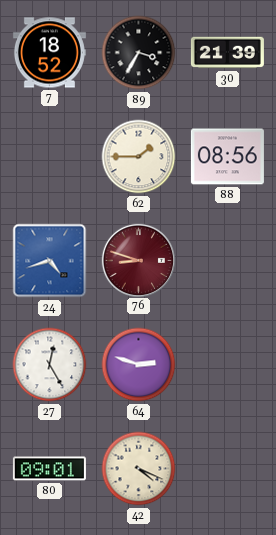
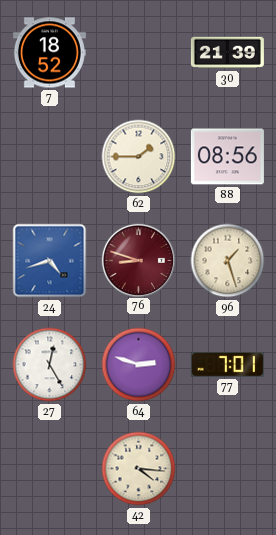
89: 3:35 -> none
96: none -> 1:27
77: none -> 7:01
80: 09:01 -> none
42: 4:19 -> 4:16
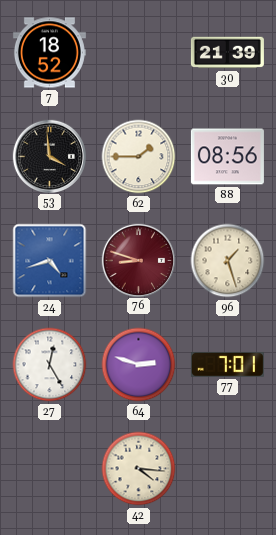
53: none -> 3:59
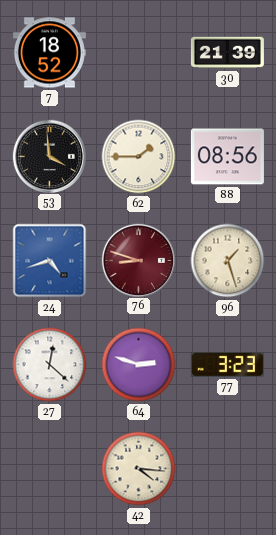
27: 12:25 -> 12:22
77: 7:01 -> 3:23
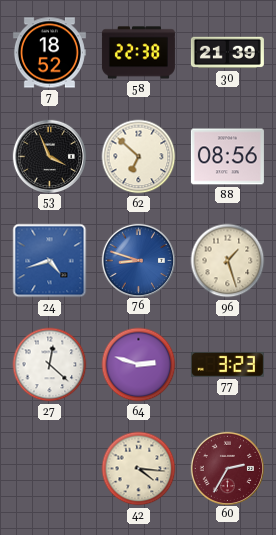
58: none -> 22:38
53: 3:59 -> 3:56
62: 1:45 -> 6:52
76 dial: burgundy -> blue
60: none -> 2:35
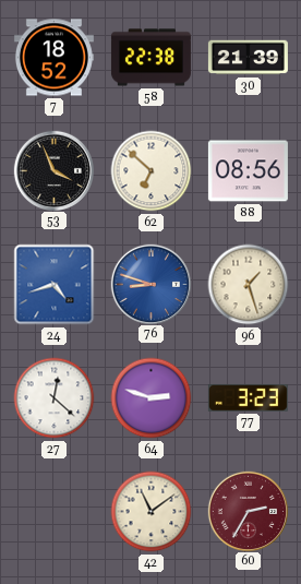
42: 4:16 -> 11:09
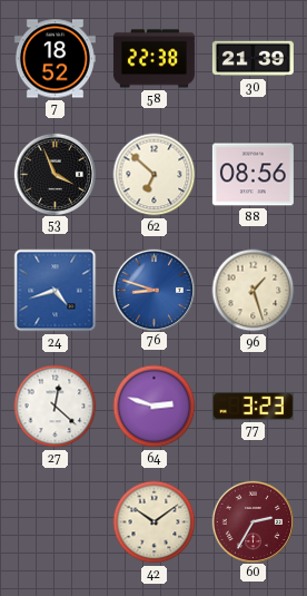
42: 11:09 -> 10:09
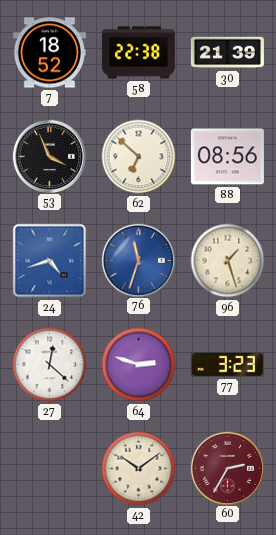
76: 8:48 -> 11:33
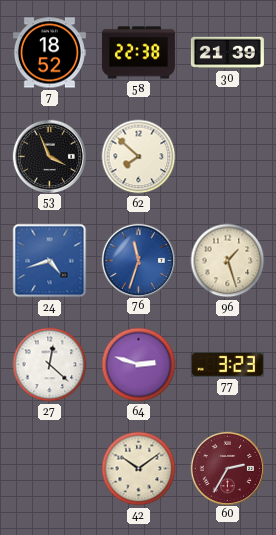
62: 6:52 -> 7:52
88: 08:56 -> none
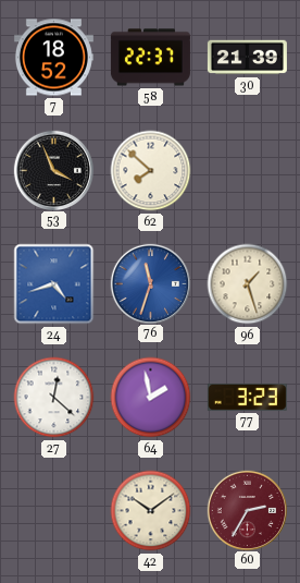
58: 22:38 -> 22:37
64: 2:48 -> 1:58
